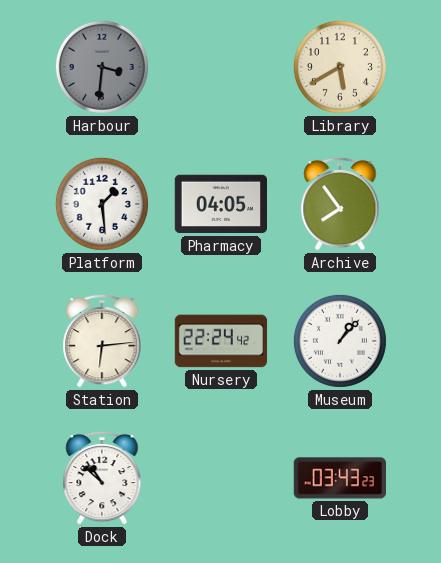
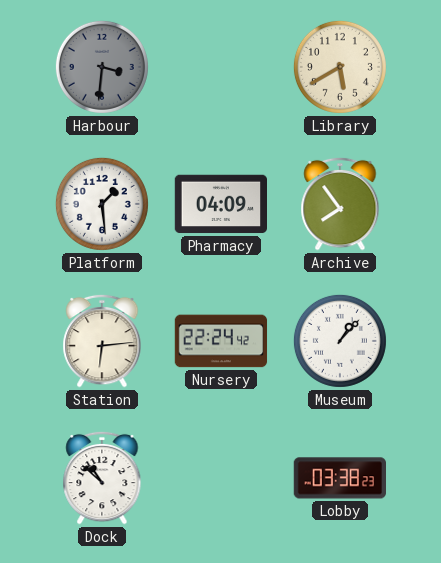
Pharmacy: 04:05 -> 04:09
Lobby: 03:43 -> 03:38
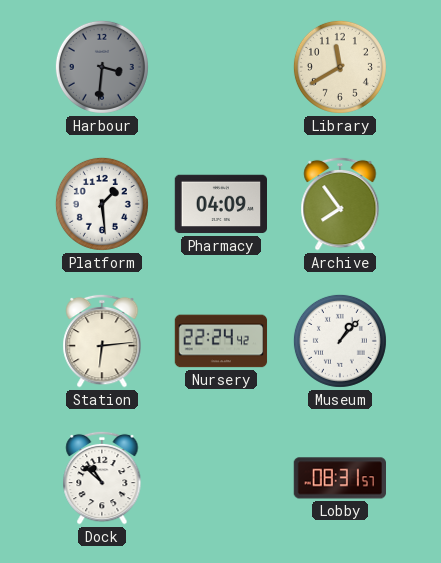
Library: 5:40 -> 11:40
Lobby: 03:38 -> 08:31
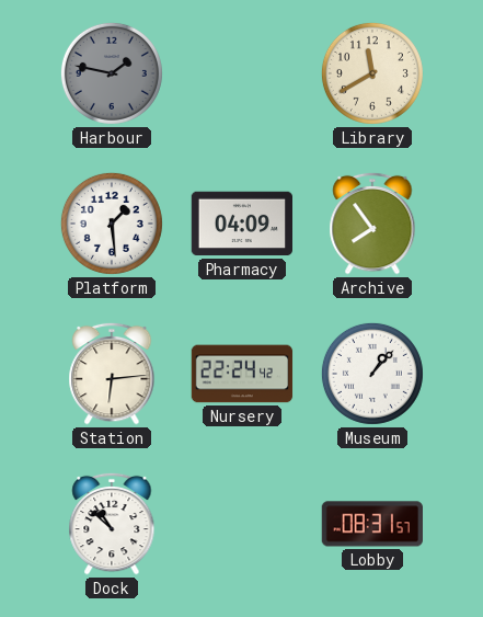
Harbour: 3:31 -> 1:47
